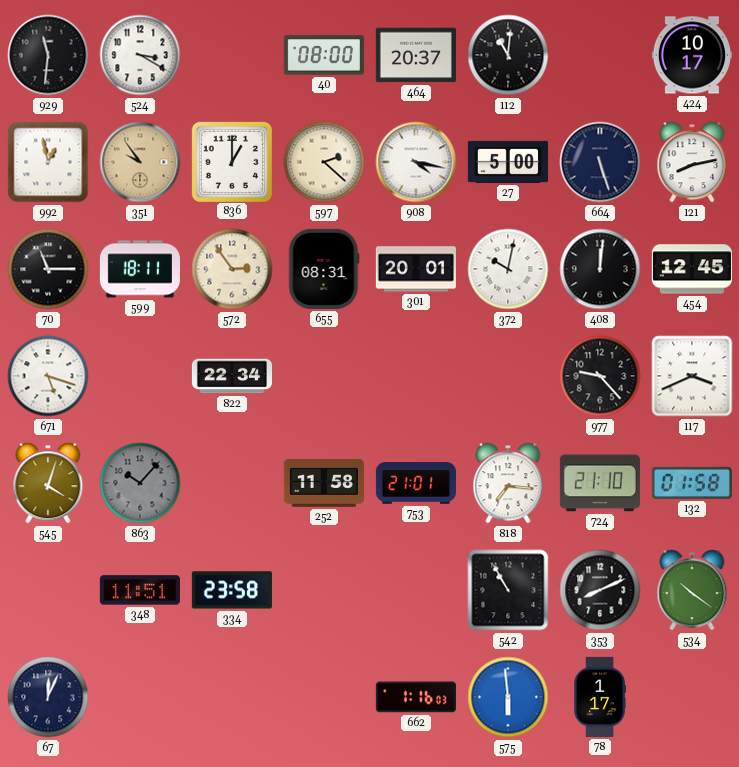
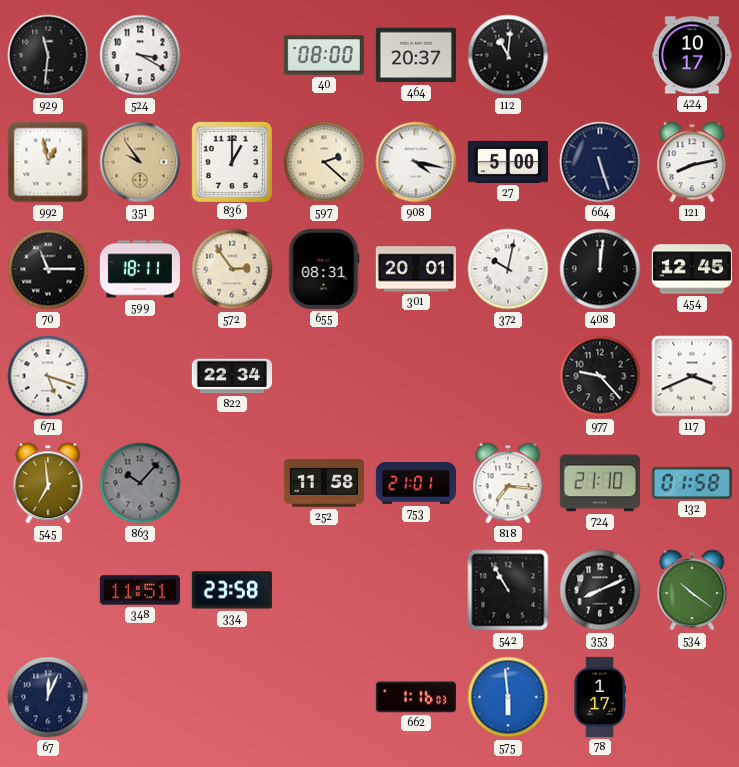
545: 4:03 -> 6:59
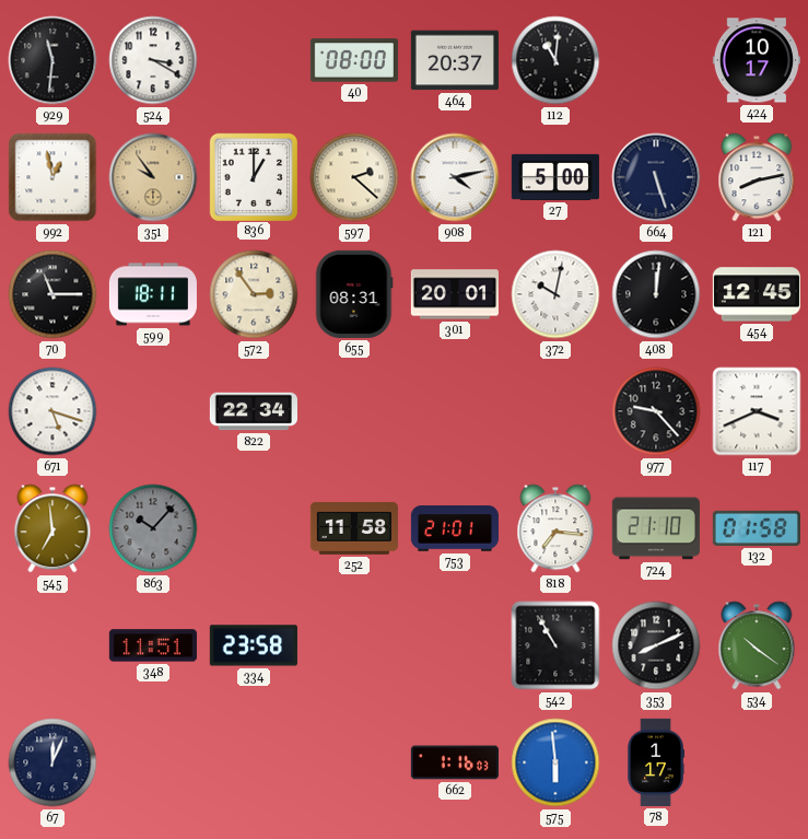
908: 4:17 -> 4:13
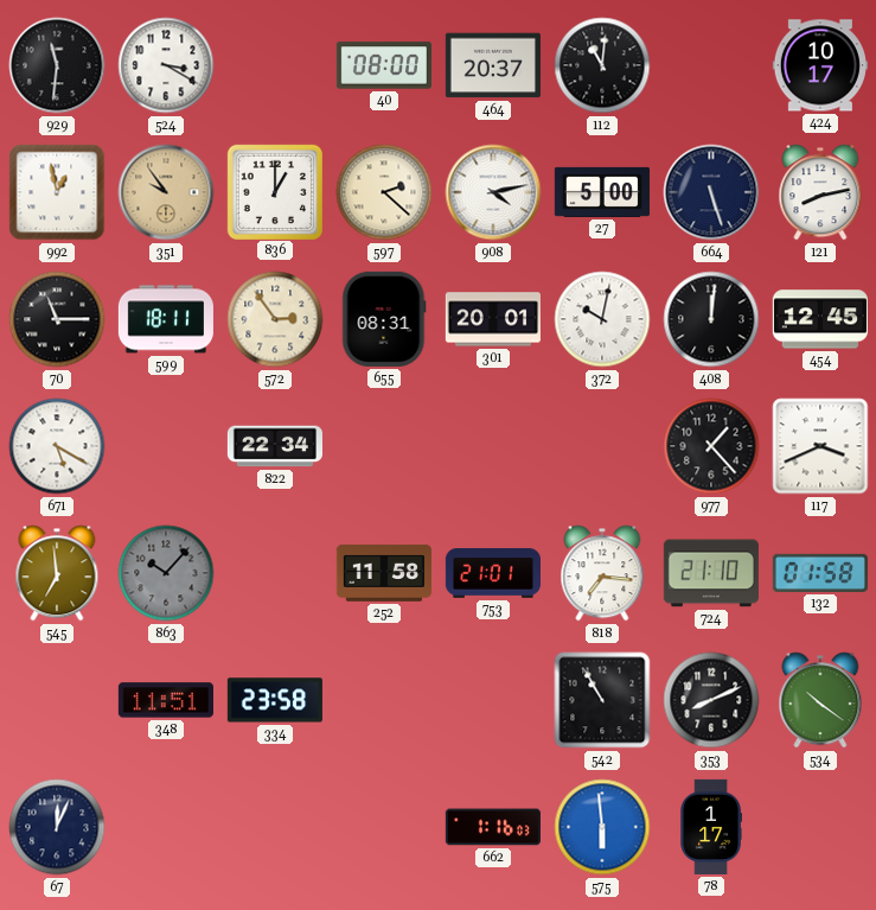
671: 5:18 -> 5:20
977: 9:23 -> 1:23
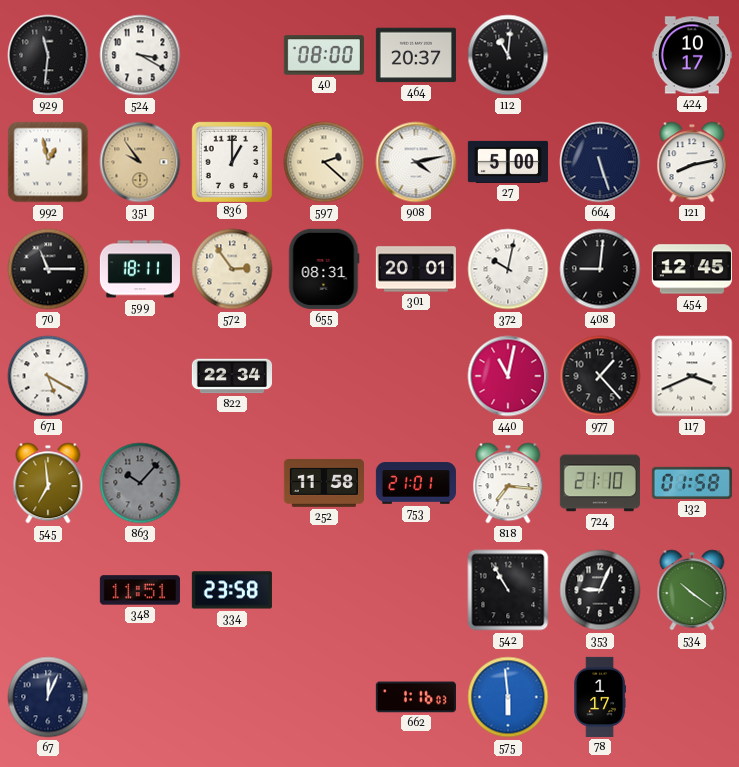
408: 12:01 -> 9:01
440: none -> 11:02
353: 8:11 -> 9:04
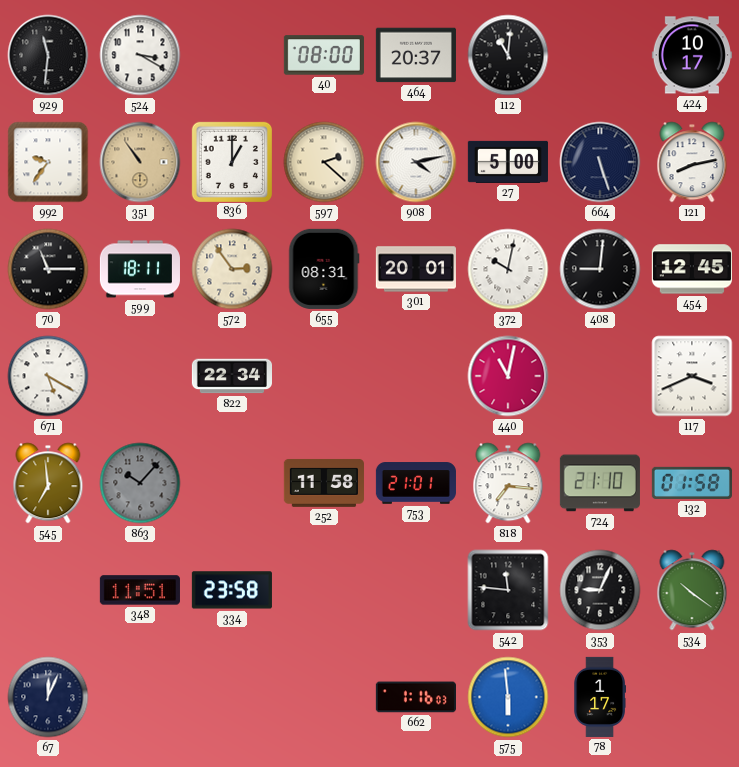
992: 12:58 -> 9:36
351: 9:54 -> 10:54
977: 1:23 -> none
542: 10:55 -> 11:46
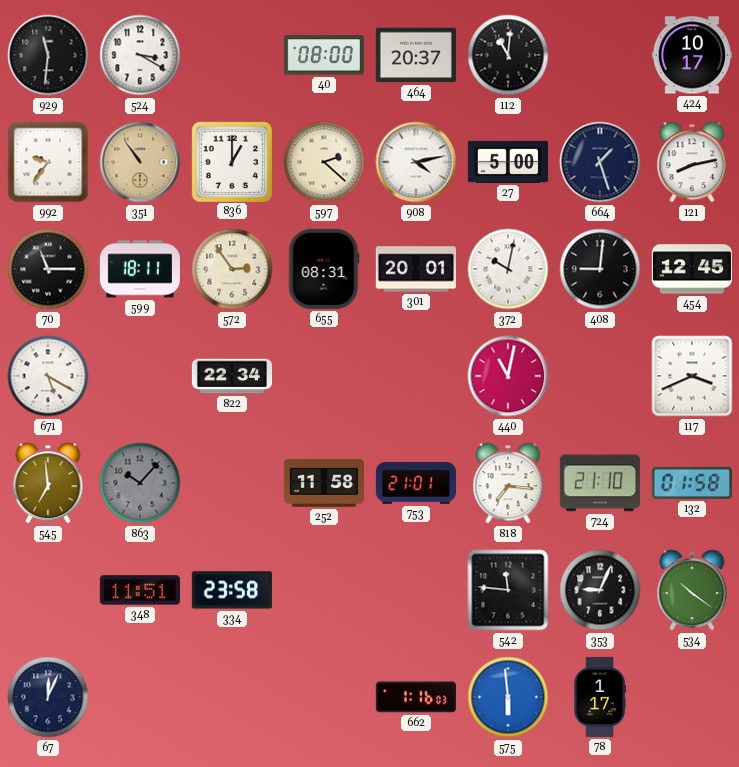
664: 5:27 -> 1:27
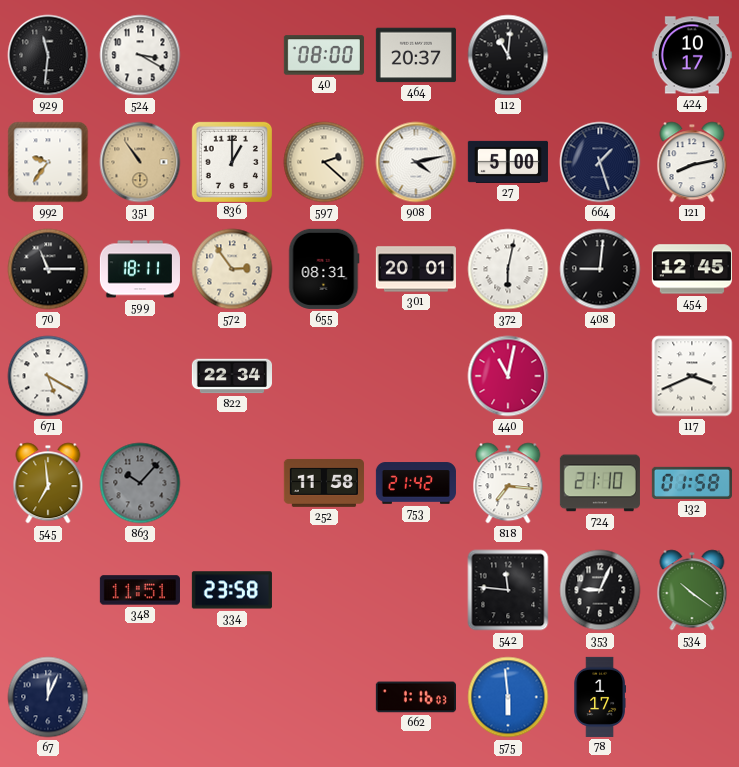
372: 10:02 -> 6:02
753: 21:01 -> 21:42
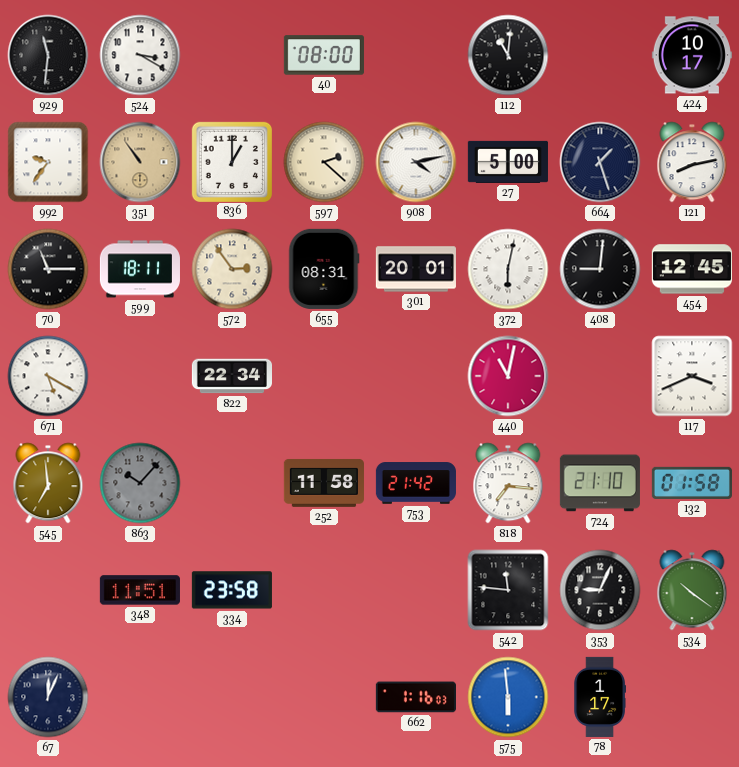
464: 20:37 -> none
